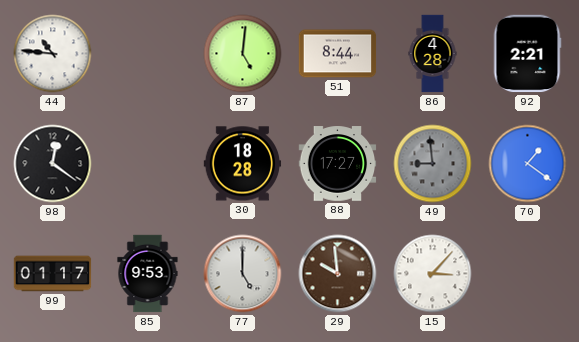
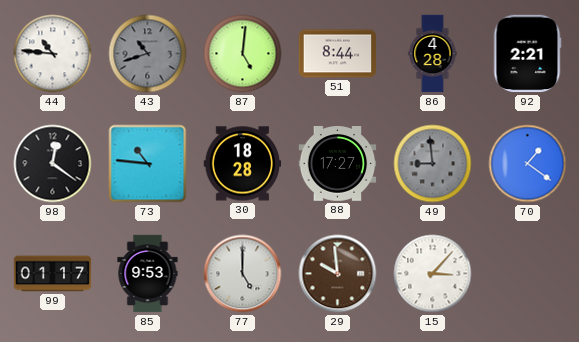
43: none -> 10:42
73: none -> 10:46
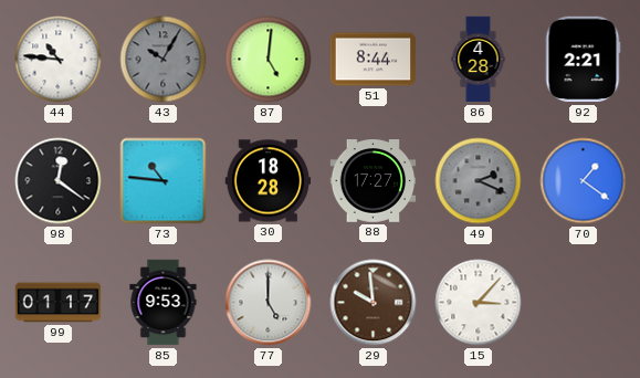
43: 10:42 -> 10:05
49: 8:59 -> 2:19
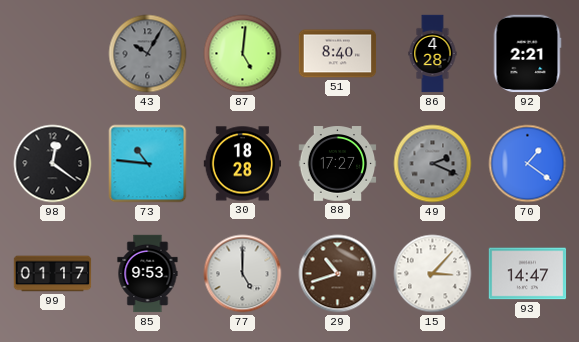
44: 10:46 -> none
51: 8:44 -> 8:40
29: 9:59 -> 10:42
93: none -> 14:47
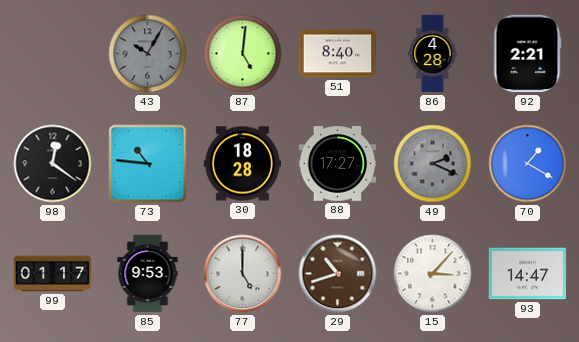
70: 1:21 -> 1:20
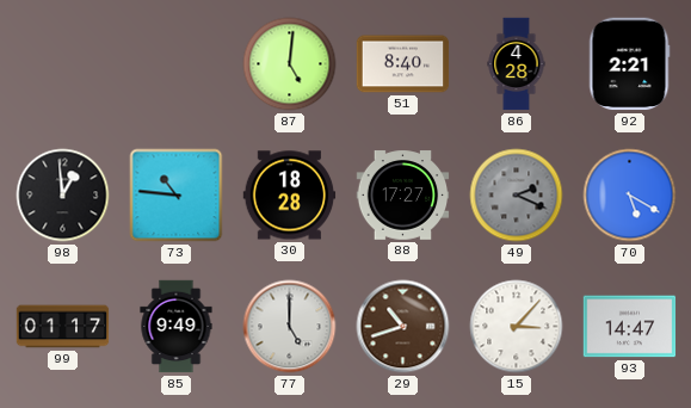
43: 10:05 -> none
98: 12:21 -> 12:59
70: 1:20 -> 5:20
85: 9:53 -> 9:49
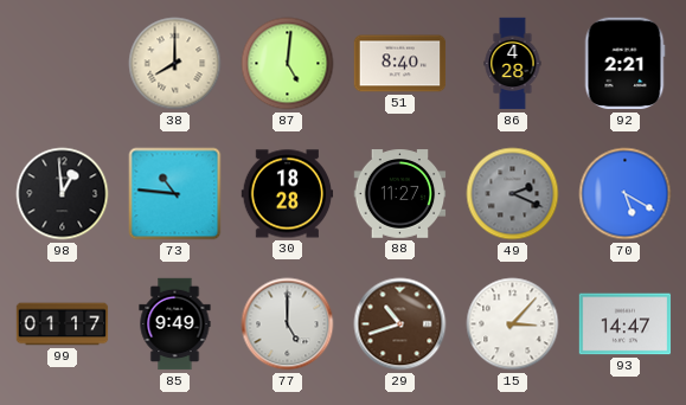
38: none -> 8:00
88: 17:27 -> 11:27
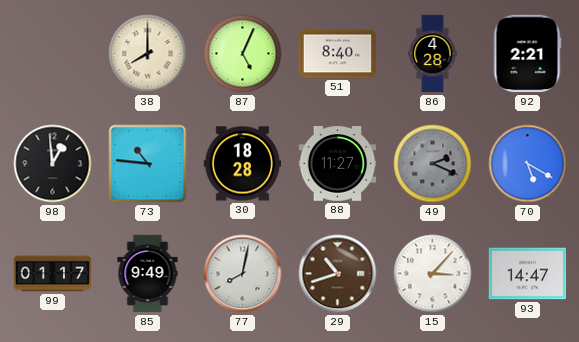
87: 5:01 -> 5:04
77: 5:00 -> 8:02
